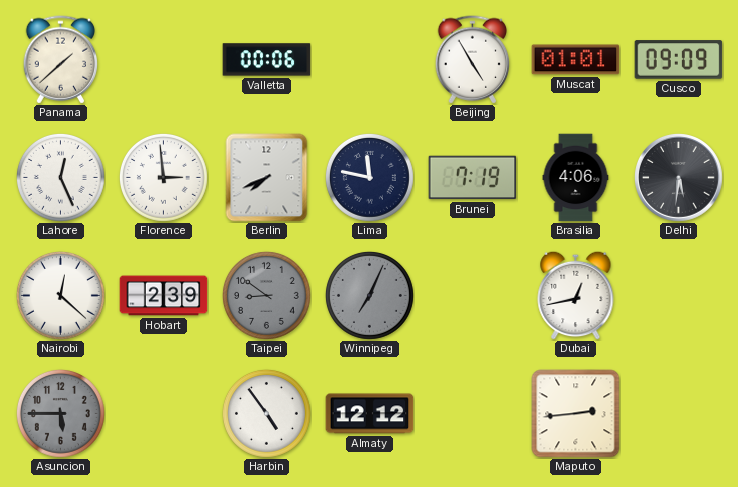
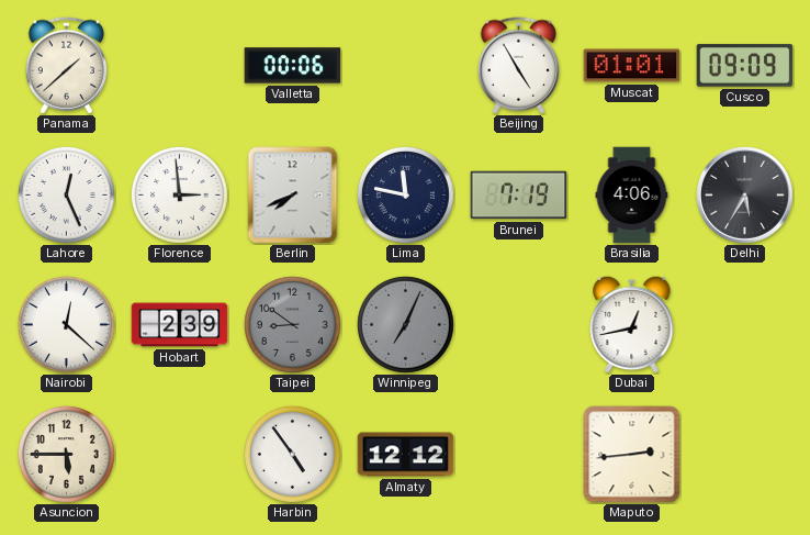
Delhi: 5:31 -> 5:35
Asuncion dial: grey -> cream
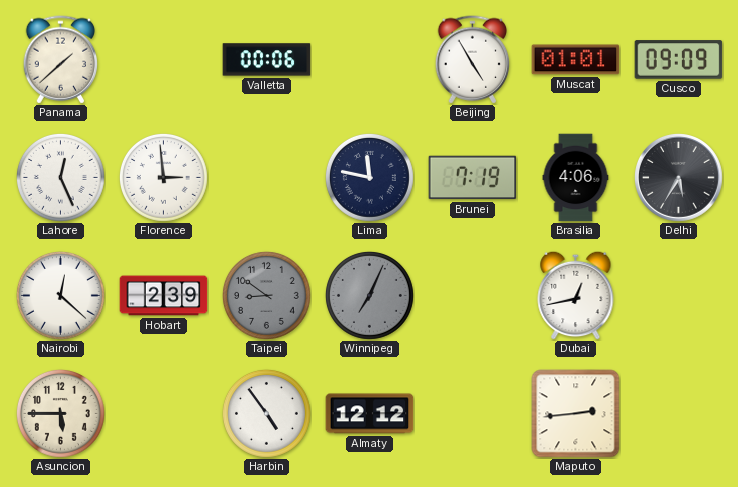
Berlin: 7:41 -> none
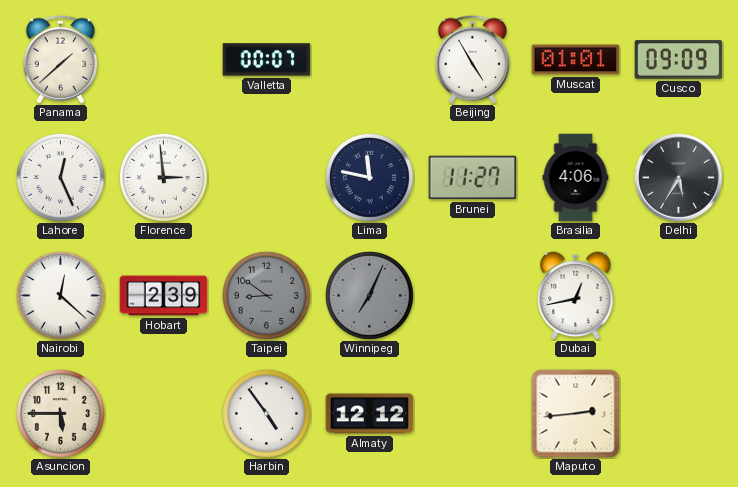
Valletta: 00:06 -> 00:07
Brunei: 7:19 -> 11:27
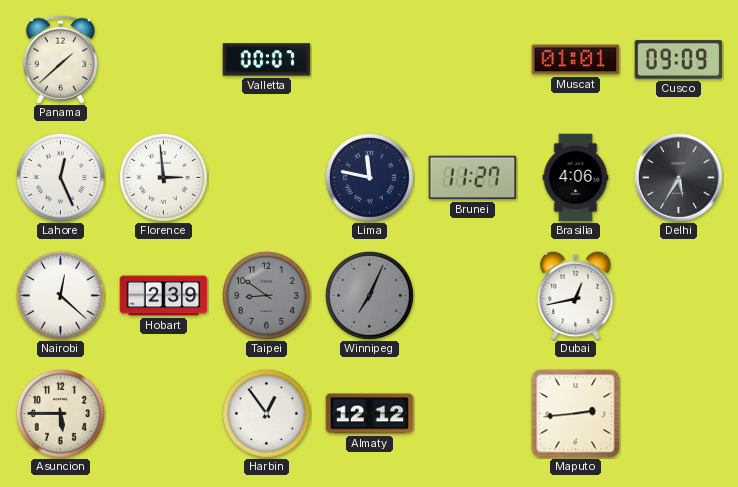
Beijing: 4:55 -> none
Harbin: 4:54 -> 12:54
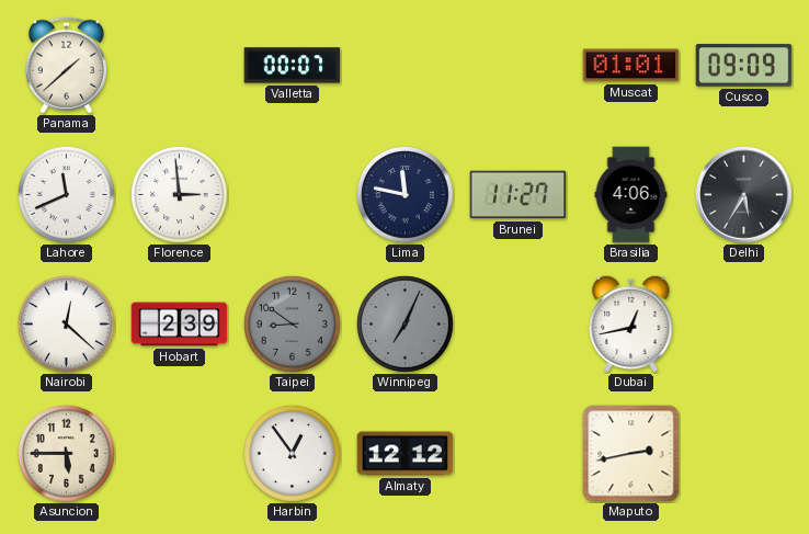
Lahore: 12:26 -> 11:41
Maputo: 2:44 -> 2:43
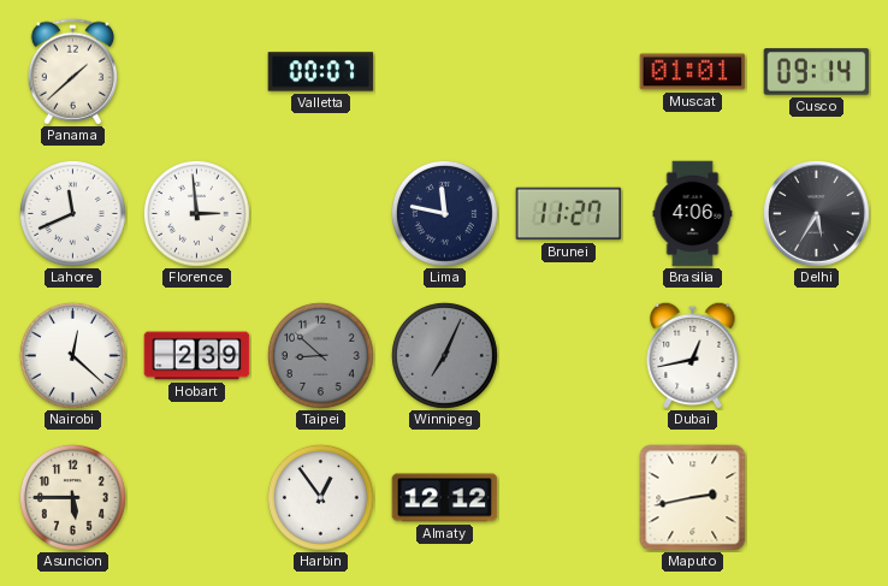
Cusco: 09:09 -> 09:14
Taipei: 8:51 -> 8:52
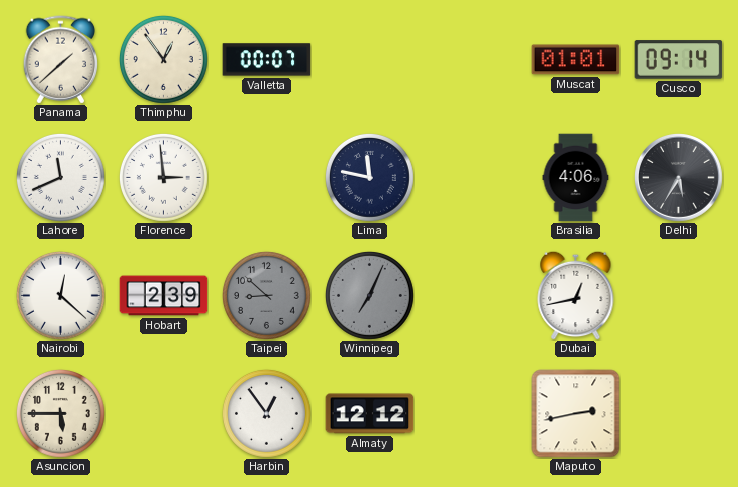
Thimphu: none -> 12:54
Brunei: 11:27 -> none
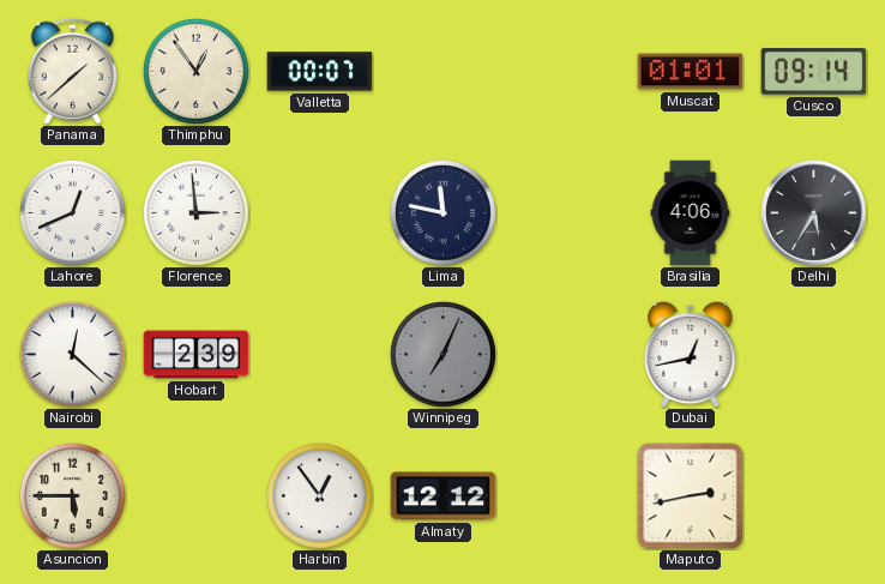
Lahore: 11:41 -> 12:41
Taipei: 8:52 -> none
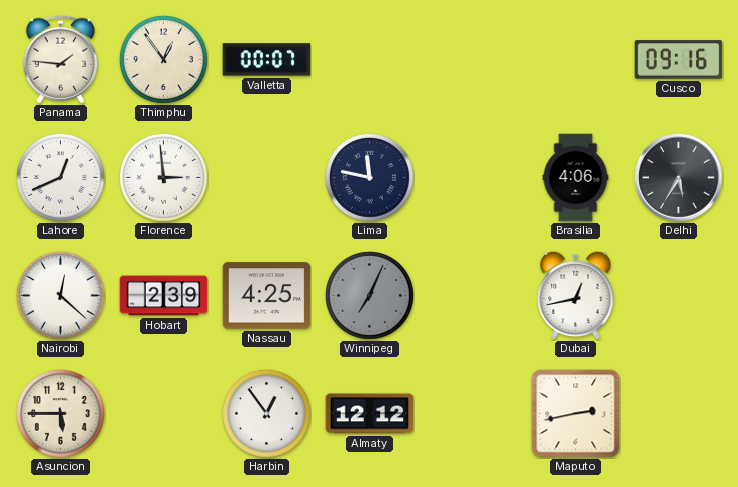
Panama: 1:38 -> 1:46
Muscat: 01:01 -> none
Cusco: 09:14 -> 09:16
Nassau: none -> 4:25
